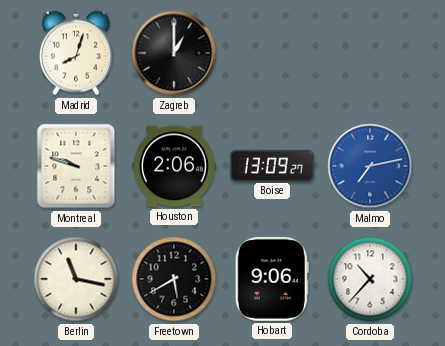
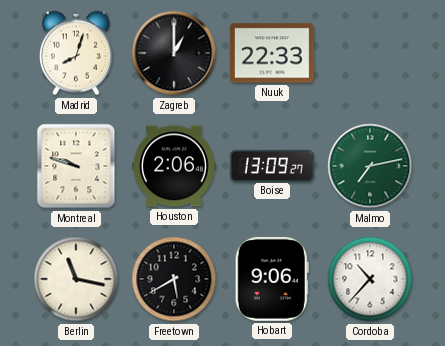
Nuuk: none -> 22:33
Malmo dial: blue -> green
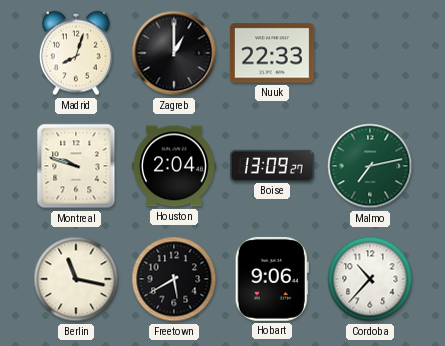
Houston: 2:06 -> 2:04
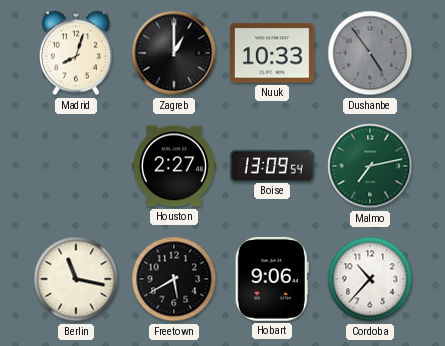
Nuuk: 22:33 -> 10:33
Dushanbe: none -> 4:54
Montreal: 9:48 -> none
Houston: 2:04 -> 2:27
Boise: 13:09:27 -> 13:09:54
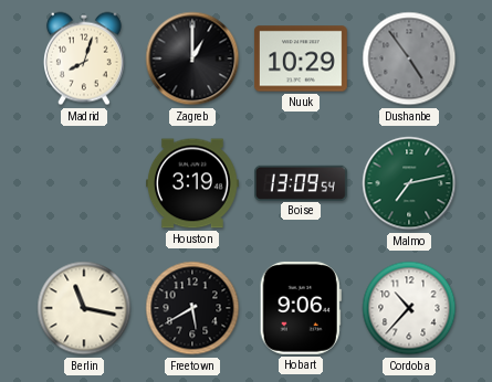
Nuuk: 10:33 -> 10:29
Houston: 2:27 -> 3:19
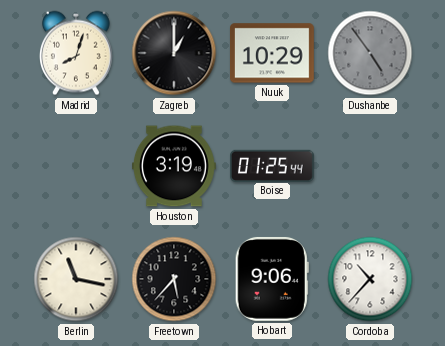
Boise: 13:09 -> 01:25
Malmo: 7:13 -> none
Freetown: 5:40 -> 5:37
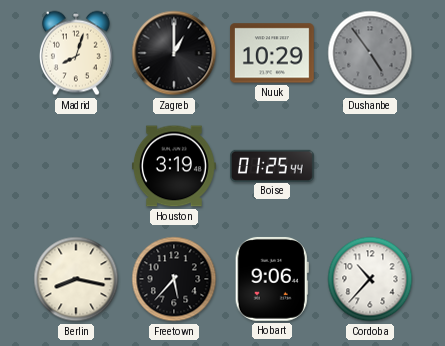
Berlin: 11:17 -> 8:17
